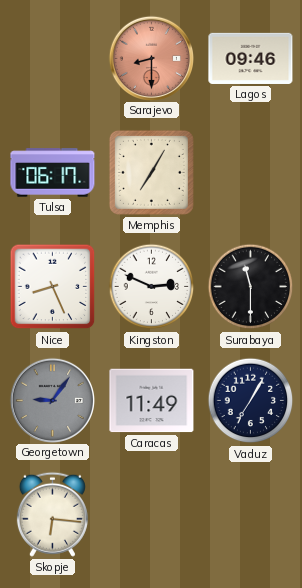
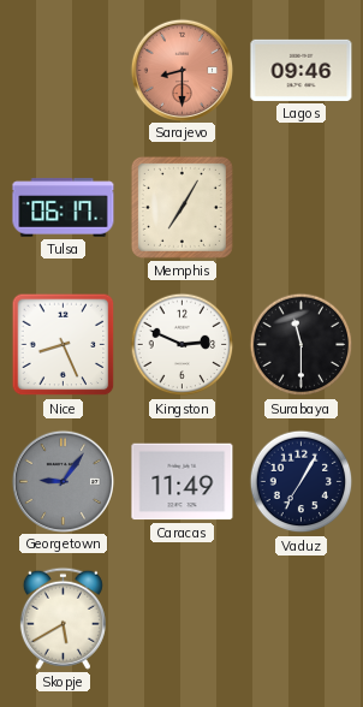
Skopje: 6:16 -> 5:40
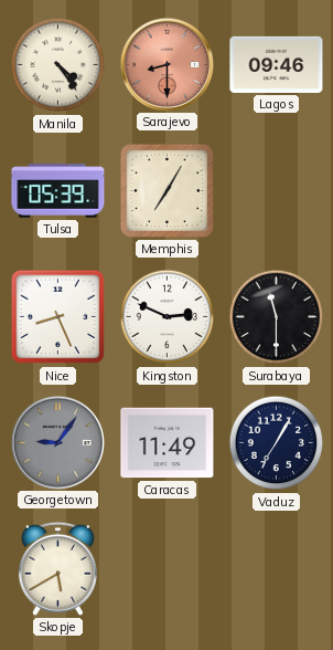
Manila: none -> 4:24
Tulsa: 06:17 -> 05:39
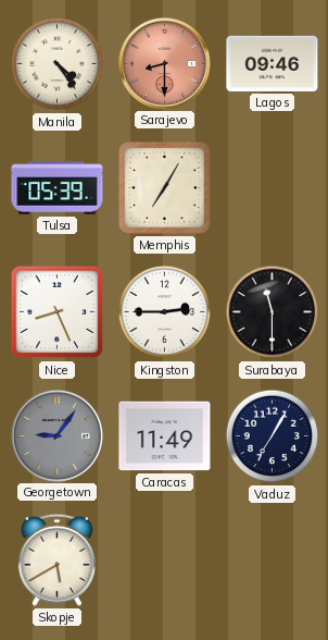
Kingston: 2:49 -> 2:45
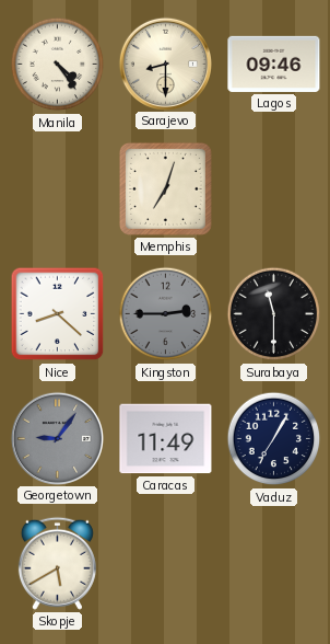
Sarajevo dial: salmon -> cream
Tulsa: 05:39 -> none
Memphis: 7:05 -> 7:03
Nice: 8:26 -> 8:22
Kingston dial: white -> grey
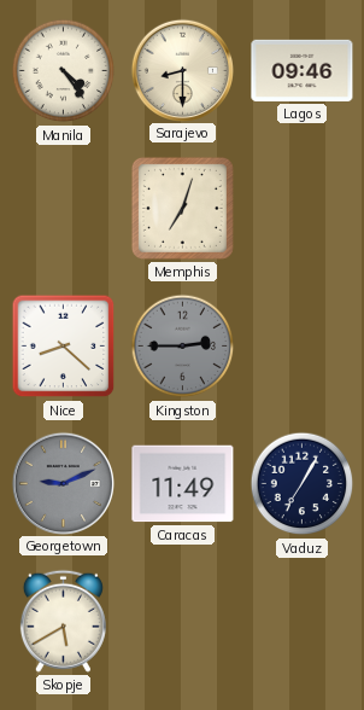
Surabaya: 11:30 -> none
Georgetown: 9:06 -> 9:11
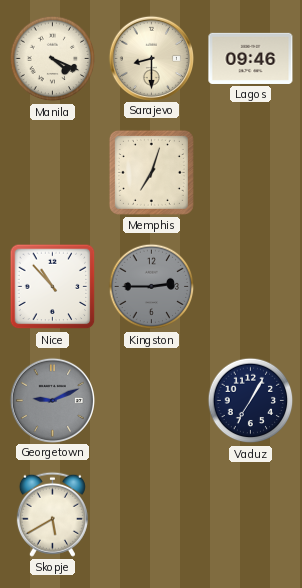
Manila: 4:24 -> 4:19
Nice: 8:22 -> 10:53
Caracas: 11:49 -> none
